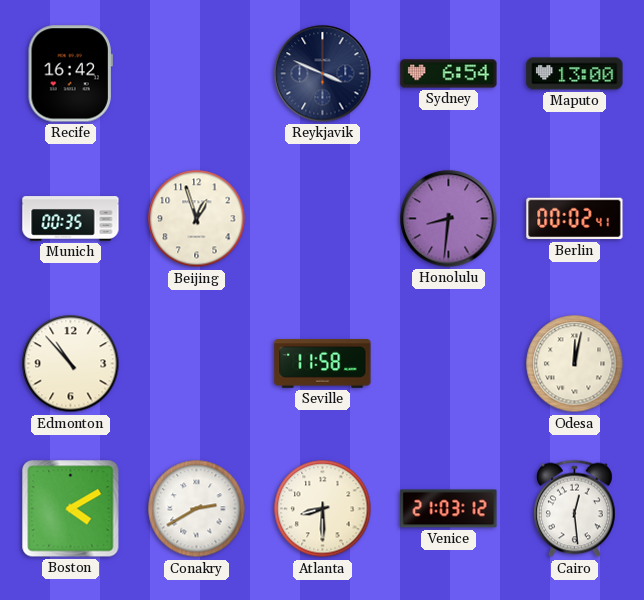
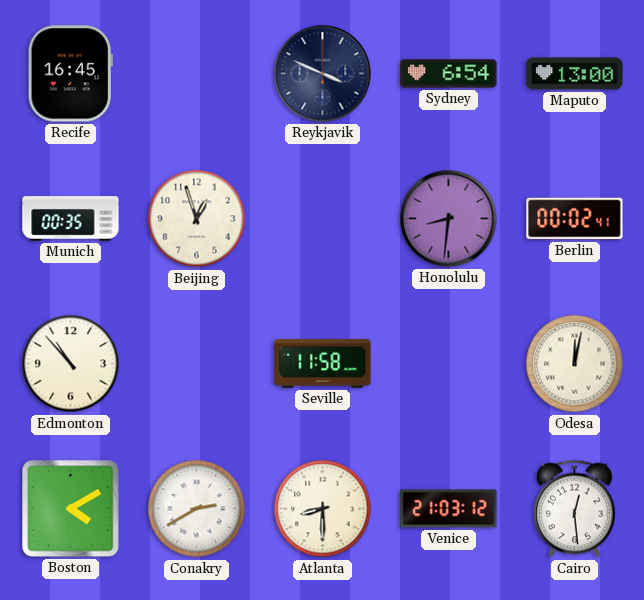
Recife: 16:42 -> 16:45
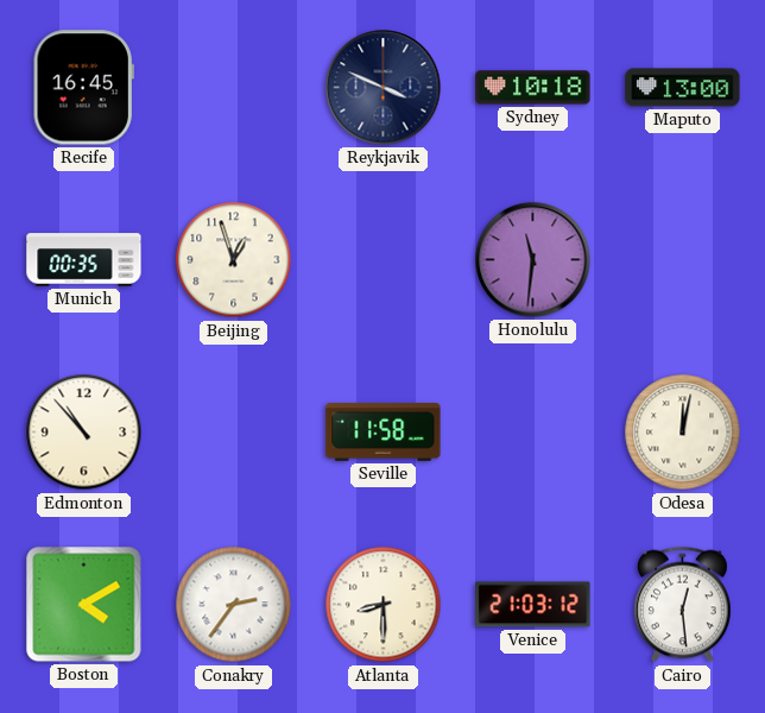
Sydney: 6:54 -> 10:18
Honolulu: 8:31 -> 11:31
Berlin: 00:02 -> none
Conakry: 2:40 -> 2:36
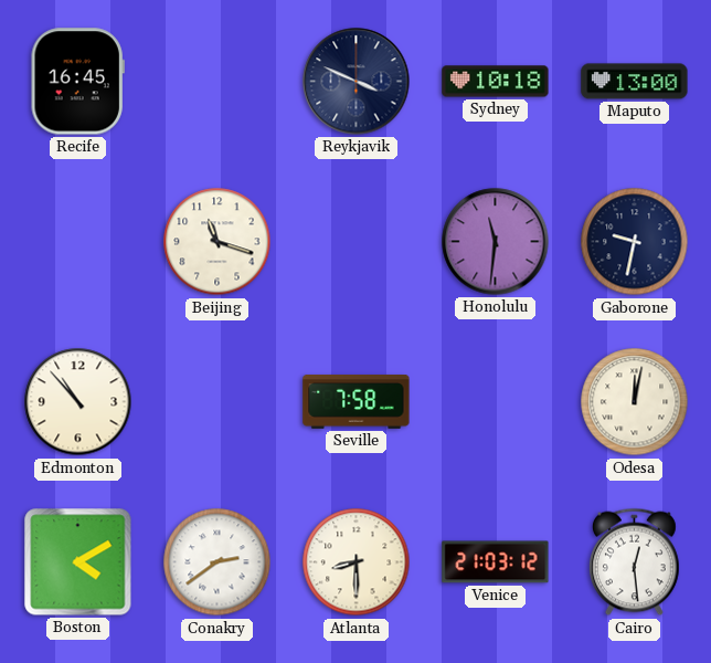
Munich: 00:35 -> none
Beijing: 12:57 -> 11:18
Gaborone: none -> 9:32
Seville: 11:58 -> 7:58
Conakry: 2:36 -> 2:39
